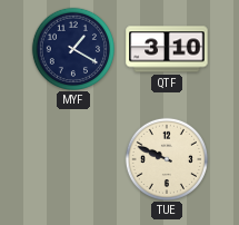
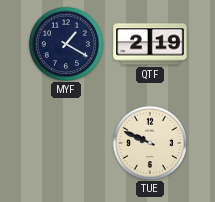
QTF: 3:10 -> 2:19
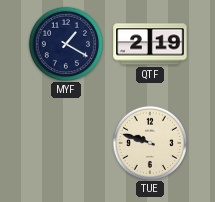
TUE: 9:49 -> 9:48
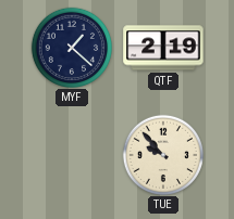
MYF: 1:20 -> 1:22
TUE: 9:48 -> 9:53
